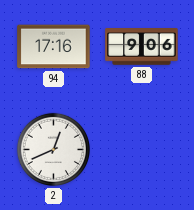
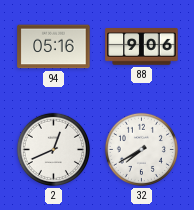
94: 17:16 -> 05:16
32: none -> 7:40
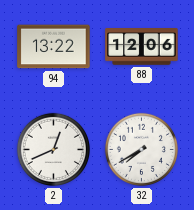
94: 05:16 -> 13:22
88: 9:06 -> 12:06
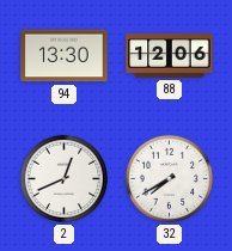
94: 13:22 -> 13:30
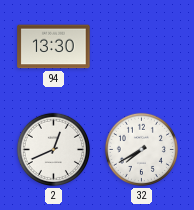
88: 12:06 -> none
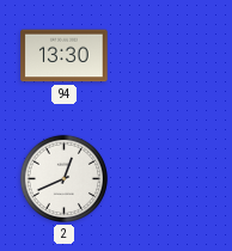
32: 7:40 -> none
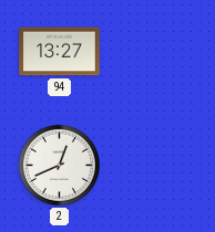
94: 13:30 -> 13:27
